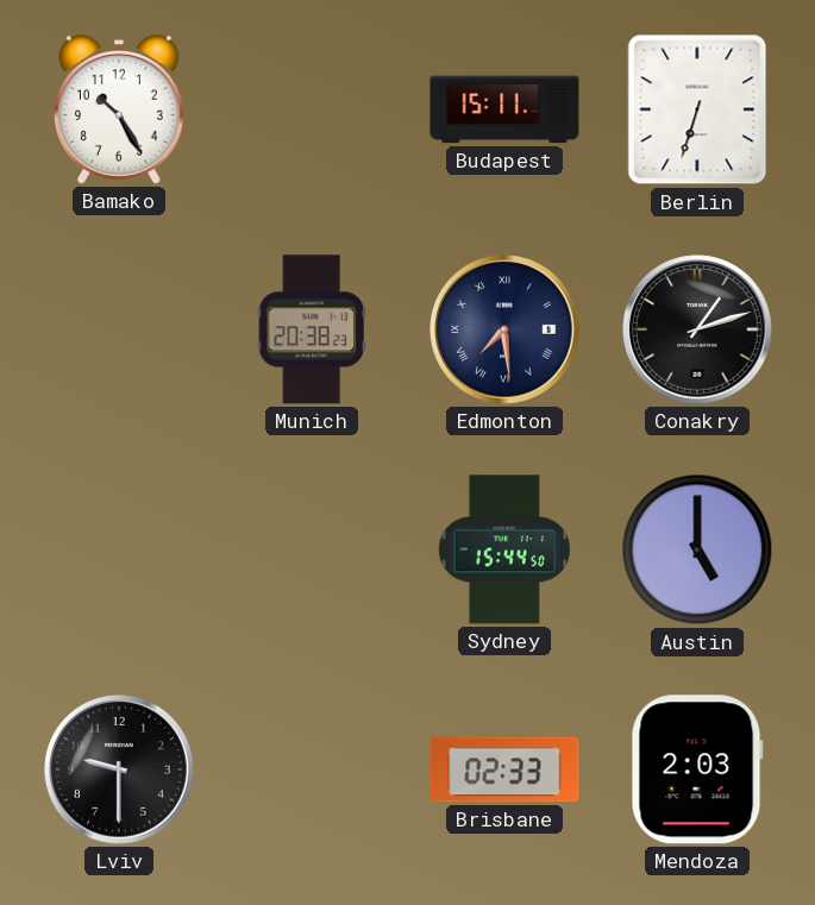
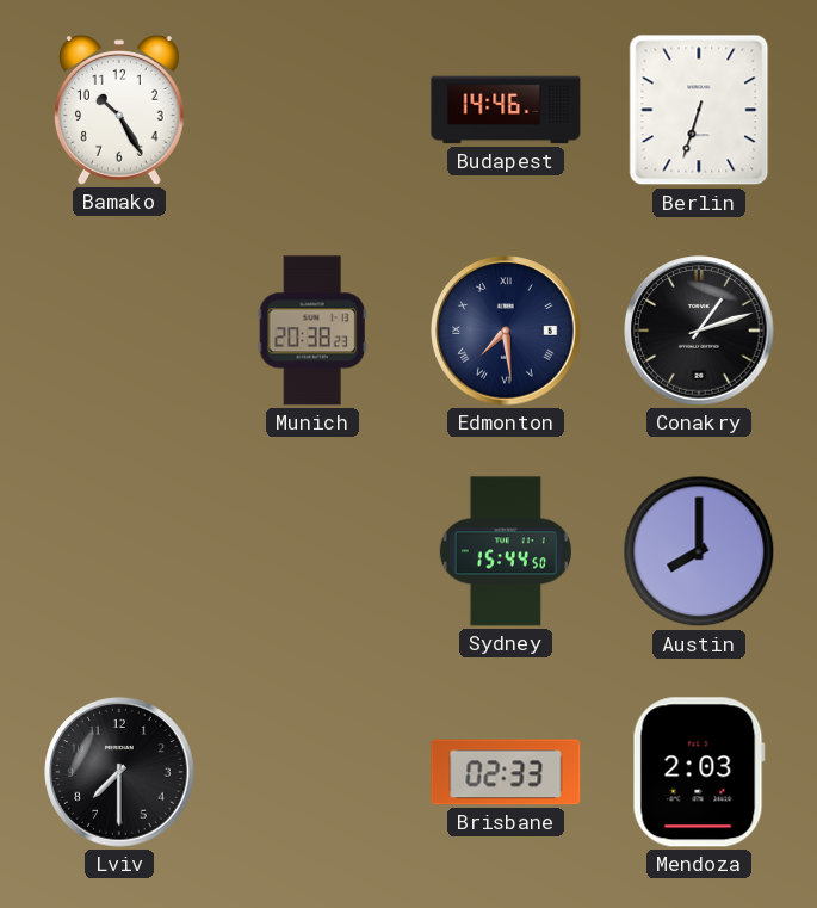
Budapest: 15:11 -> 14:46
Austin: 5:00 -> 8:00
Lviv: 9:30 -> 7:30
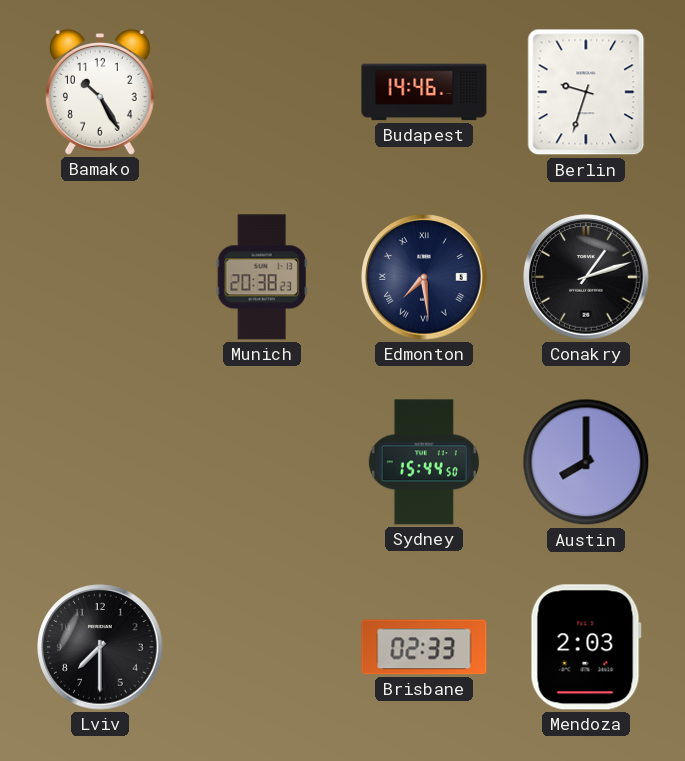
Berlin: 6:33 -> 9:33
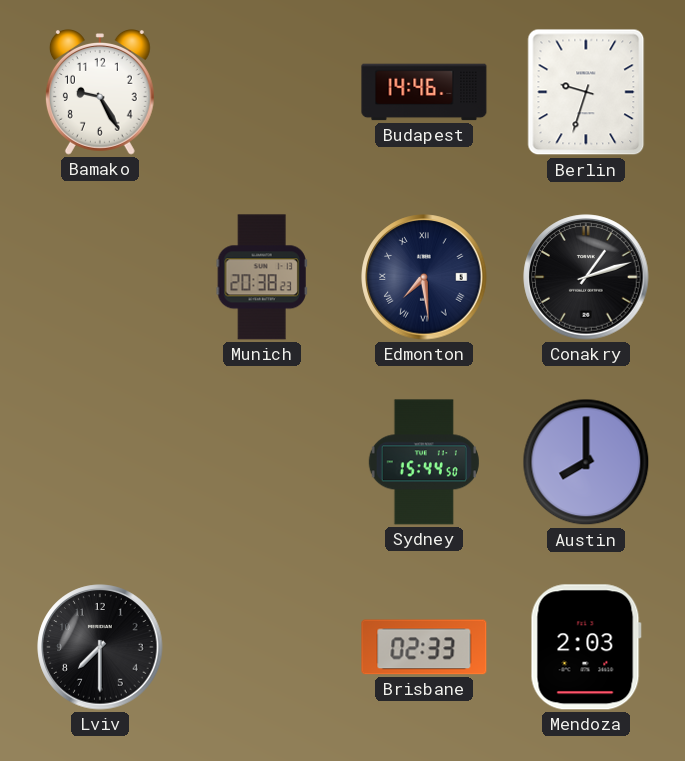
Bamako: 10:25 -> 9:25
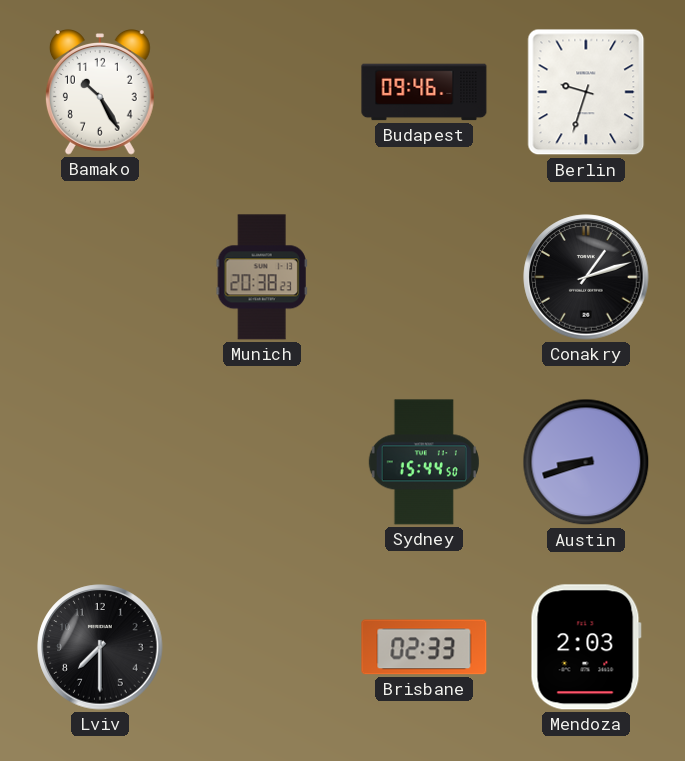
Bamako: 9:25 -> 10:25
Budapest: 14:46 -> 09:46
Edmonton: 7:29 -> none
Austin: 8:00 -> 8:42
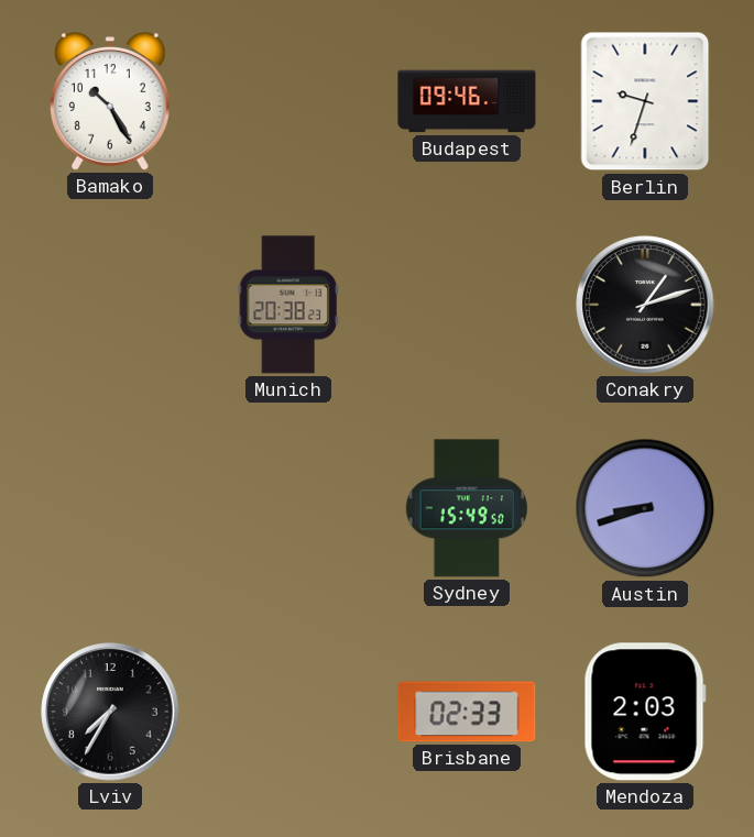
Sydney: 15:44 -> 15:49
Lviv: 7:30 -> 7:35
